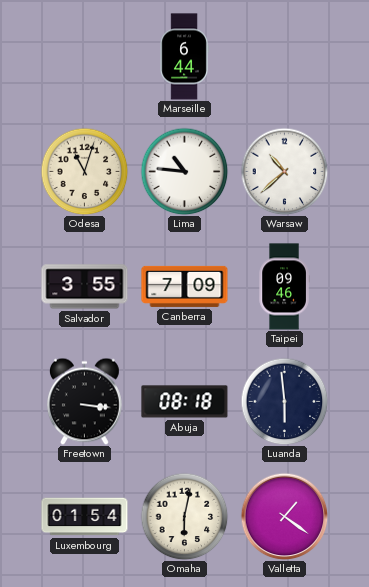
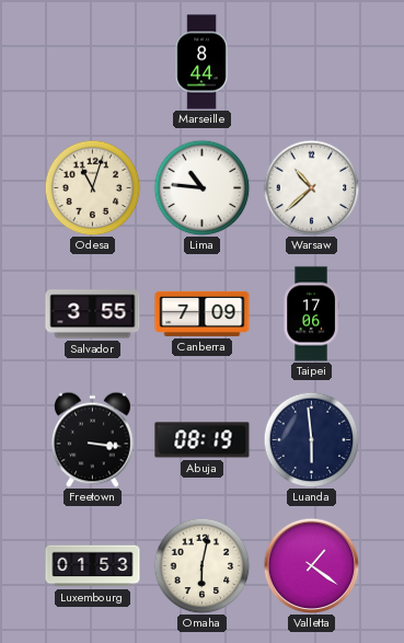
Marseille: 6:44 -> 8:44
Taipei: 09:46 -> 17:06
Abuja: 08:18 -> 08:19
Luxembourg: 01:54 -> 01:53
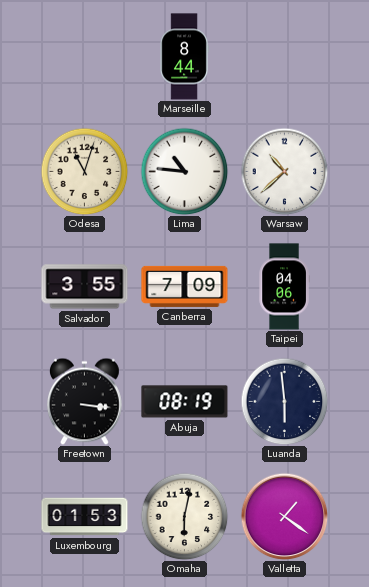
Taipei: 17:06 -> 04:06
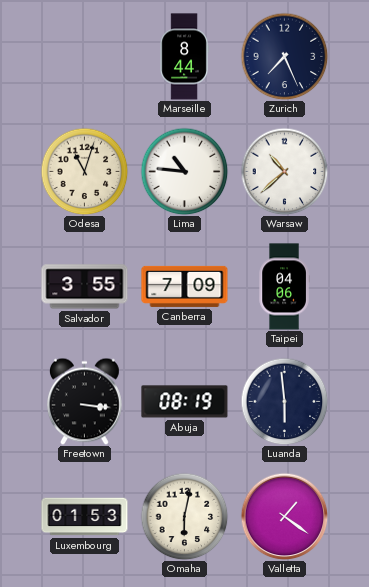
Zurich: none -> 7:26
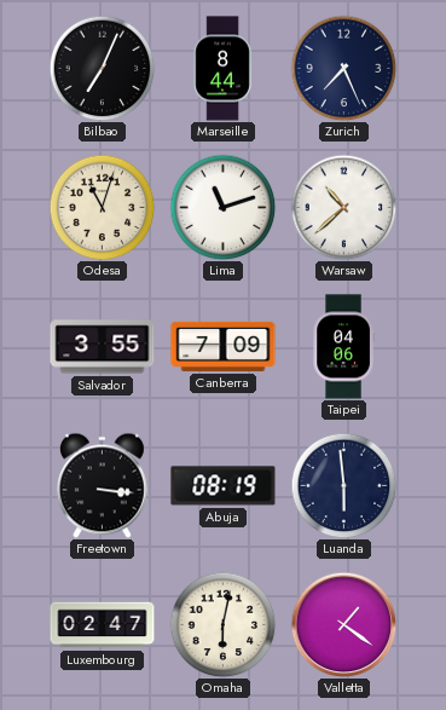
Bilbao: none -> 7:04
Lima: 10:46 -> 11:12
Luxembourg: 01:53 -> 02:47
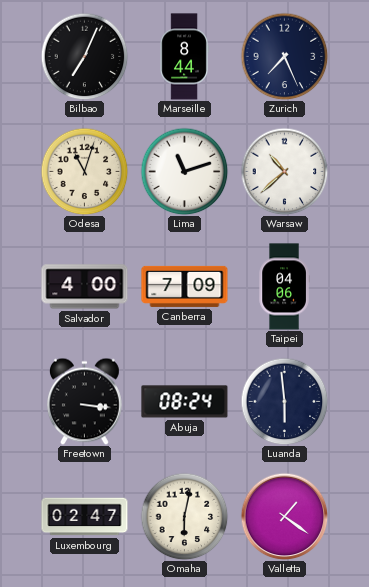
Salvador: 3:55 -> 4:00
Abuja: 08:19 -> 08:24
